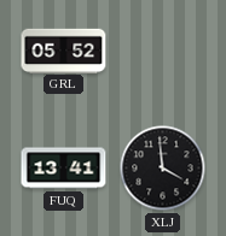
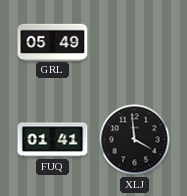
GRL: 05:52 -> 05:49
FUQ: 13:41 -> 01:41
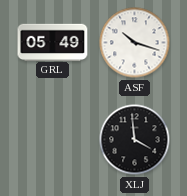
ASF: none -> 10:18
FUQ: 01:41 -> none
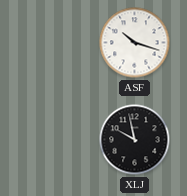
GRL: 05:49 -> none
XLJ: 3:59 -> 9:58
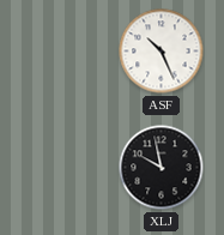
ASF: 10:18 -> 10:26
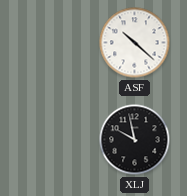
ASF: 10:26 -> 10:22
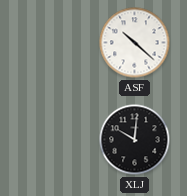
XLJ: 9:58 -> 10:01
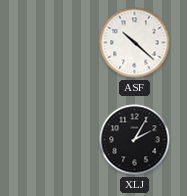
XLJ: 10:01 -> 2:05
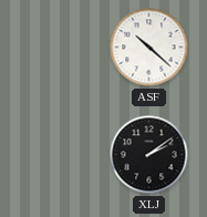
XLJ: 2:05 -> 2:09
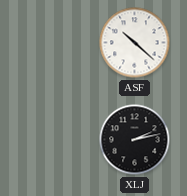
XLJ: 2:09 -> 2:13
